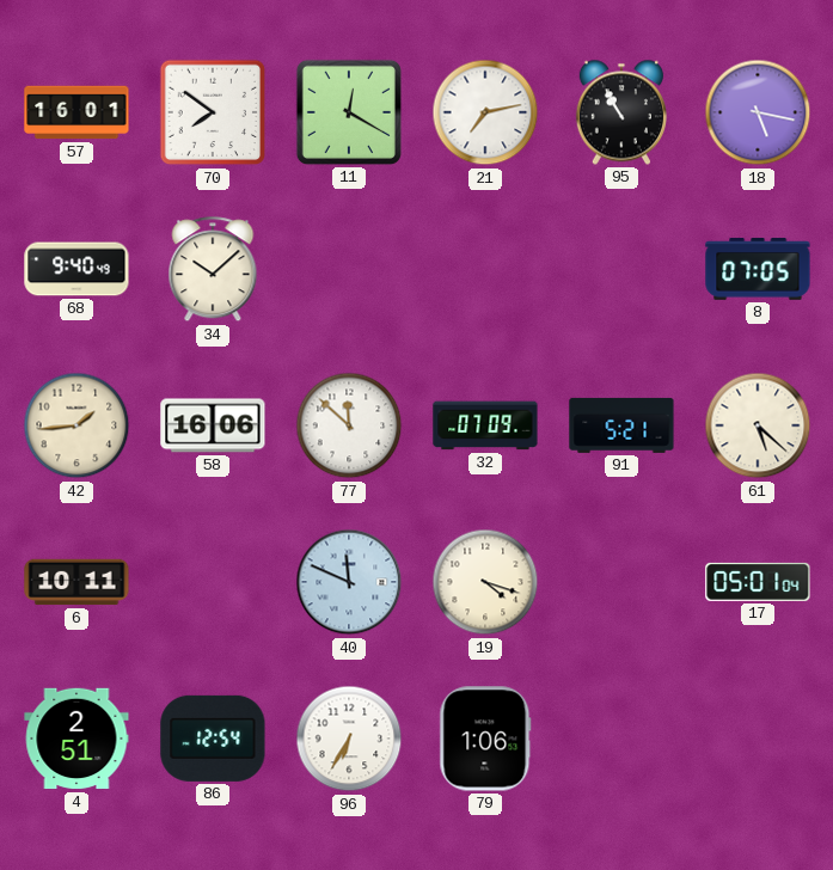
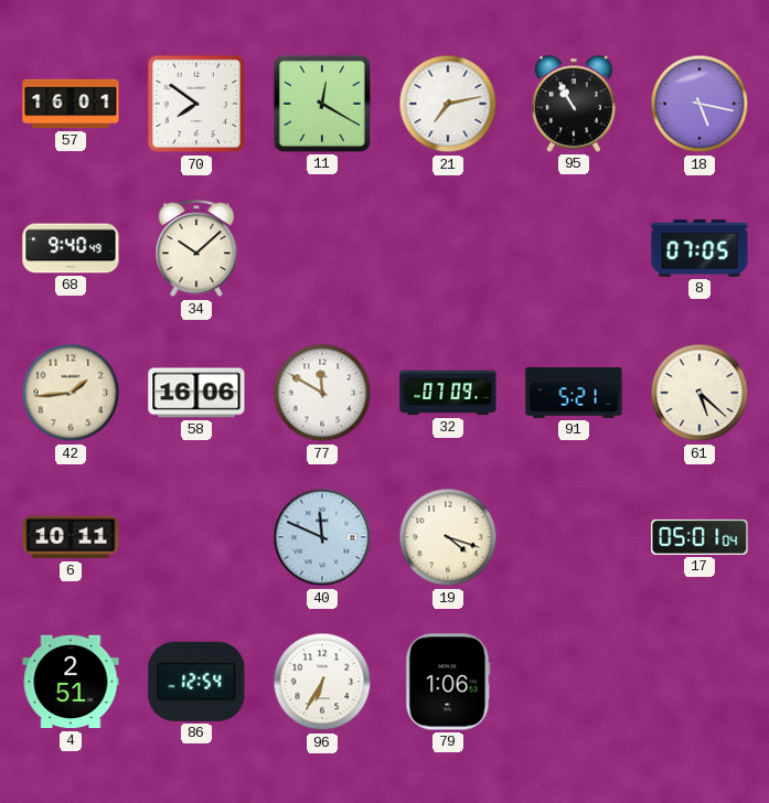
77: 11:52 -> 11:50
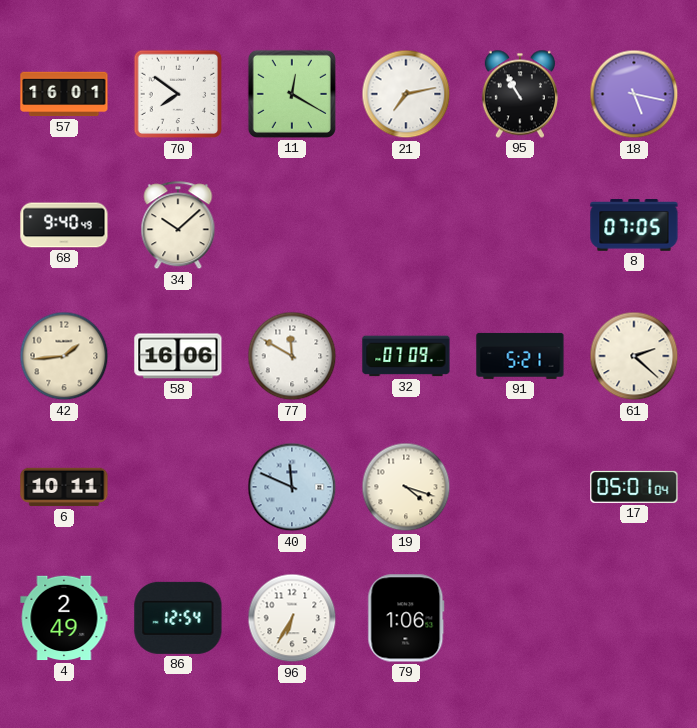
61: 5:22 -> 2:22
4: 2:51 -> 2:49
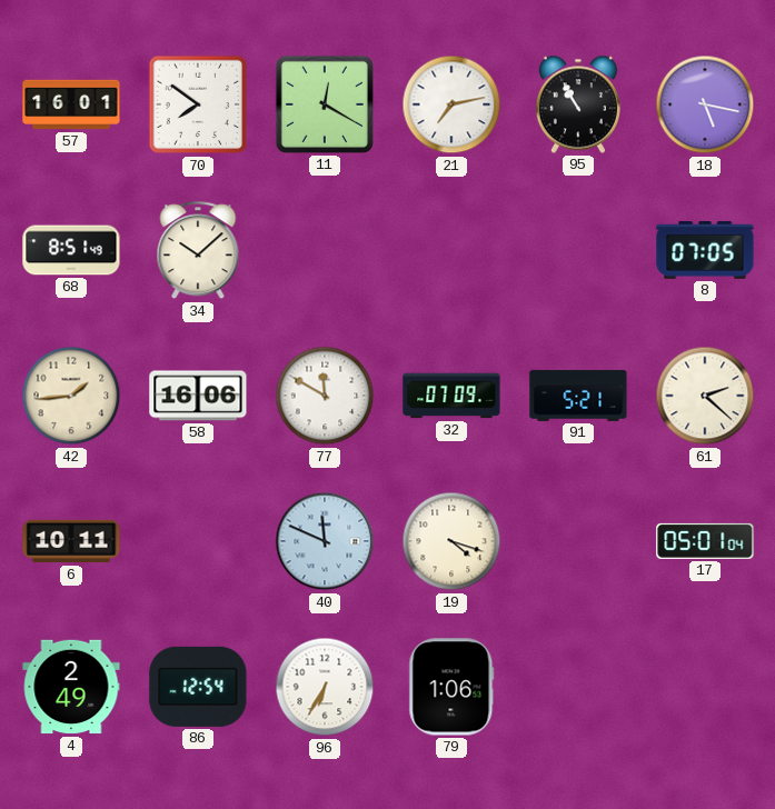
68: 9:40 -> 8:51
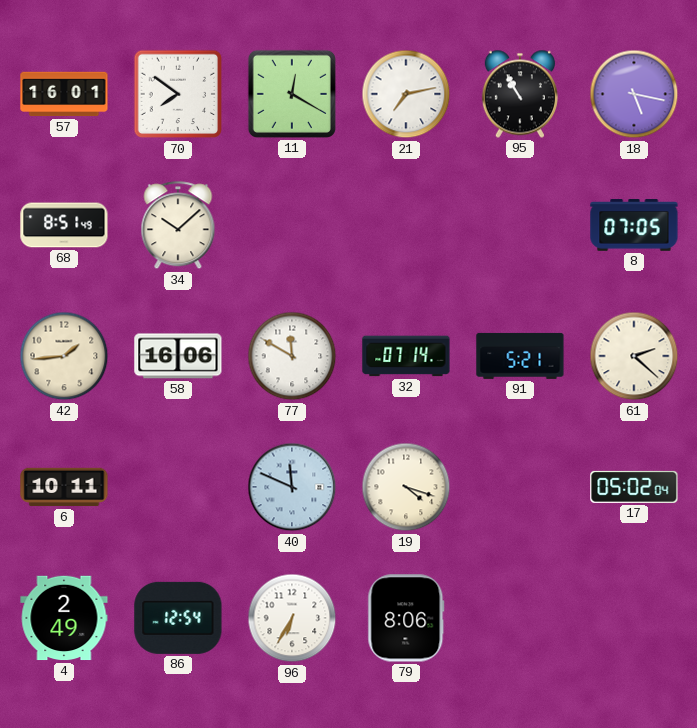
32: 07:09 -> 07:14
17: 05:01 -> 05:02
79: 1:06 -> 8:06
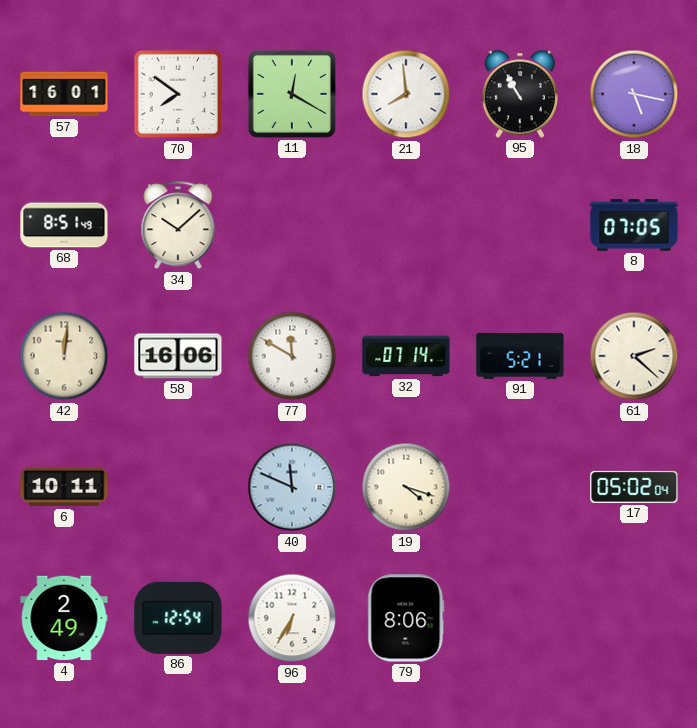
21: 7:13 -> 7:59
42: 1:44 -> 12:01
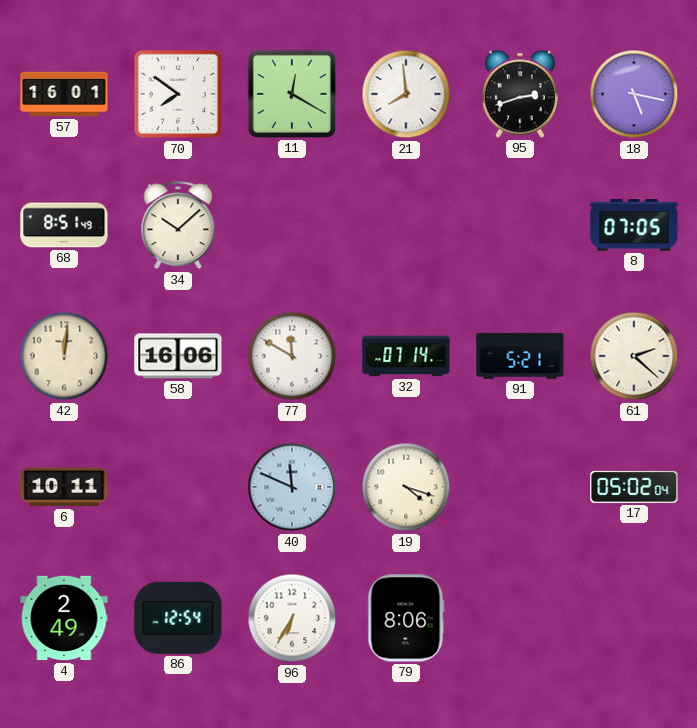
95: 10:55 -> 2:42
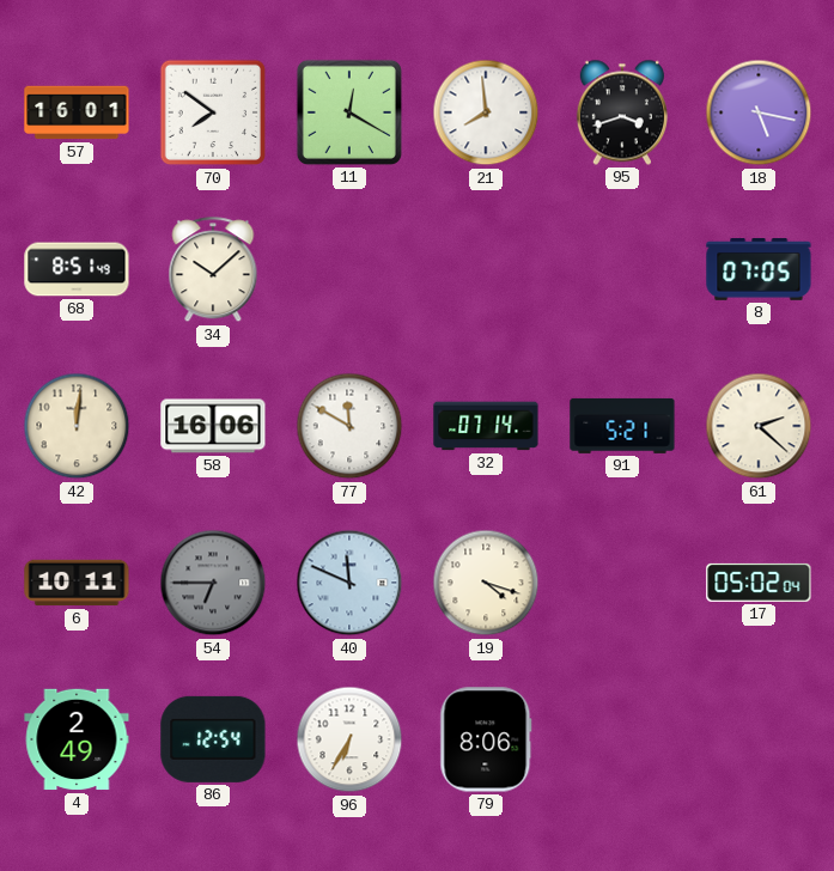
95: 2:42 -> 3:42
54: none -> 6:45
